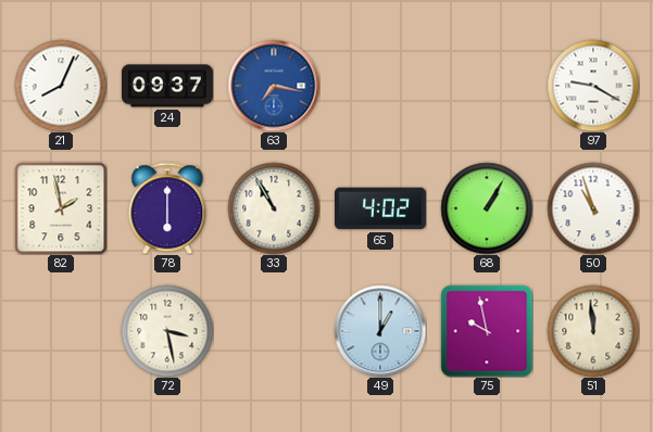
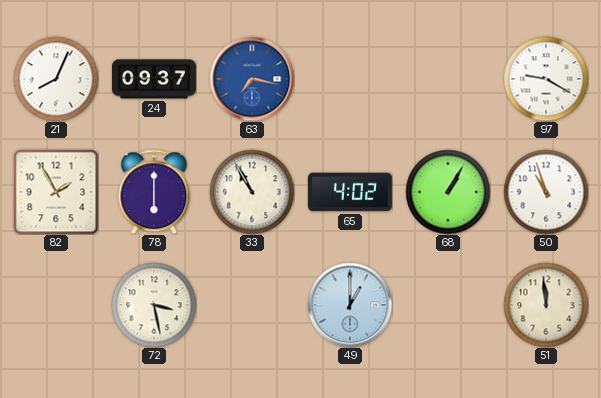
82: 1:58 -> 1:55
75: 9:58 -> none
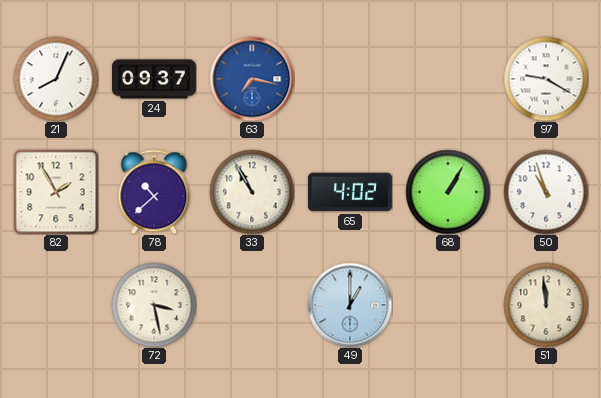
78: 6:00 -> 10:38
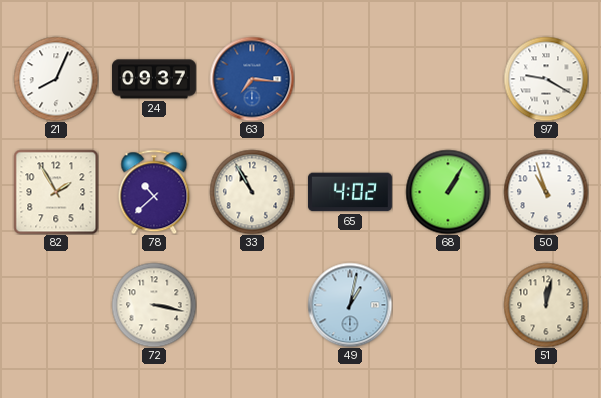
63: 7:17 -> 7:16
72: 3:28 -> 3:17
49: 1:00 -> 1:02
51: 11:59 -> 12:02
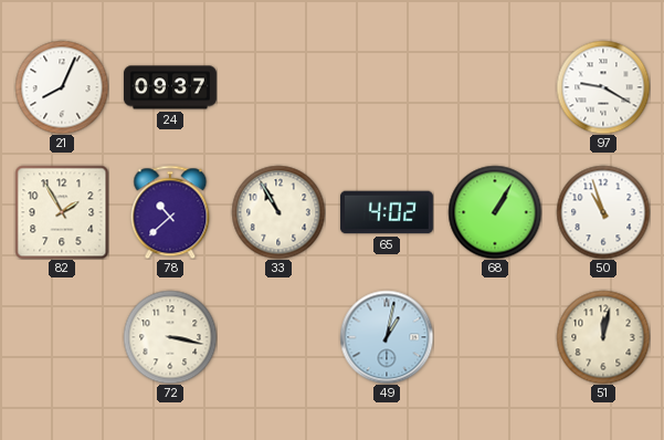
63: 7:16 -> none
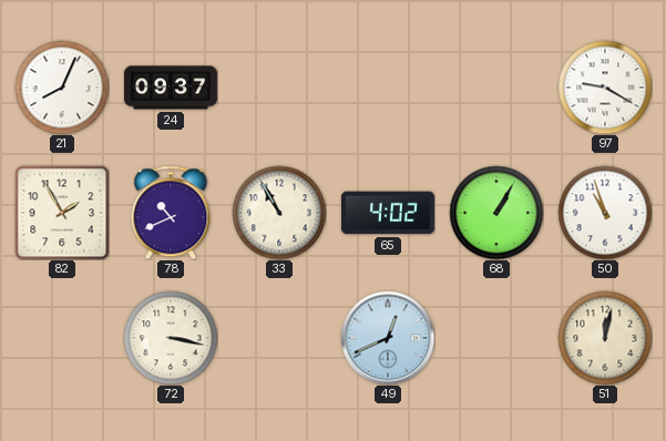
78: 10:38 -> 10:41
49: 1:02 -> 12:41
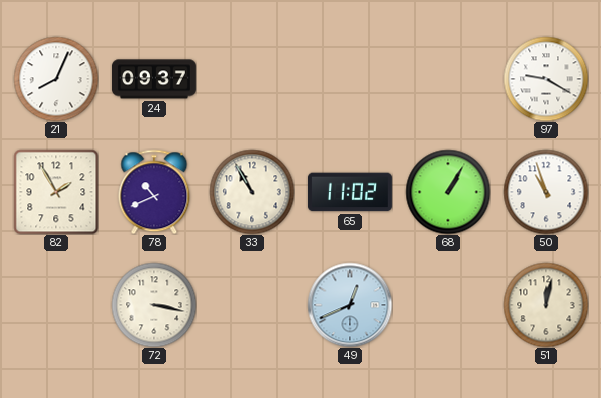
65: 4:02 -> 11:02
